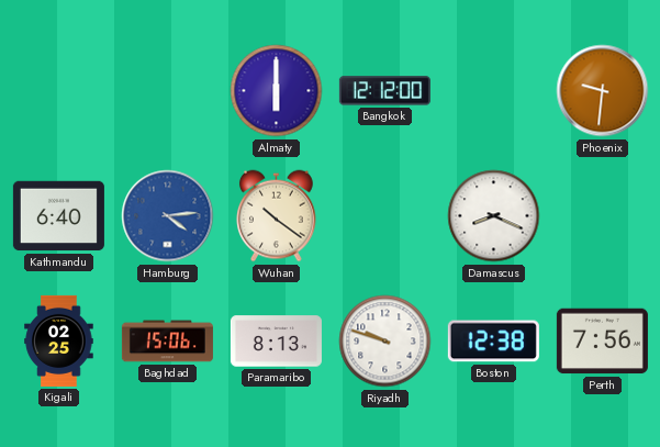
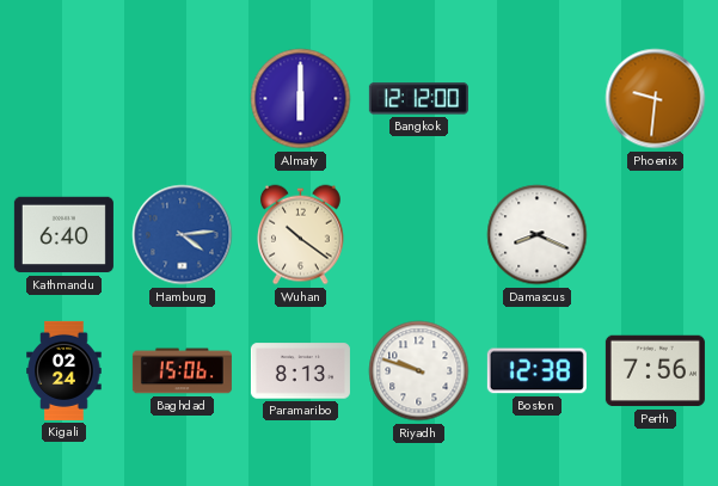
Kigali: 02:25 -> 02:24
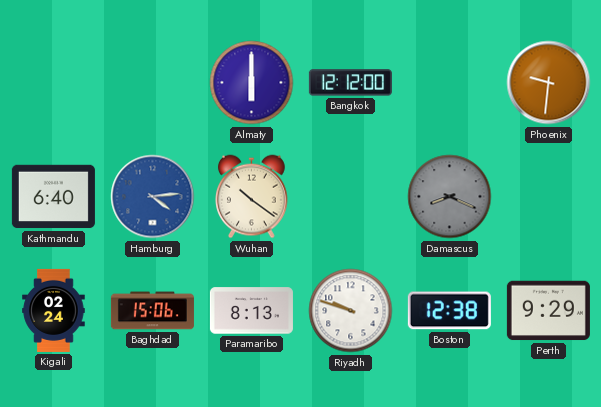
Damascus dial: white -> grey
Perth: 7:56 -> 9:29
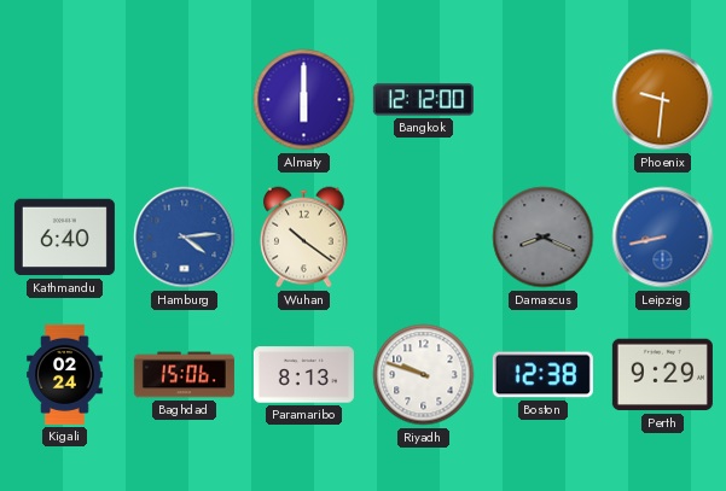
Leipzig: none -> 8:43
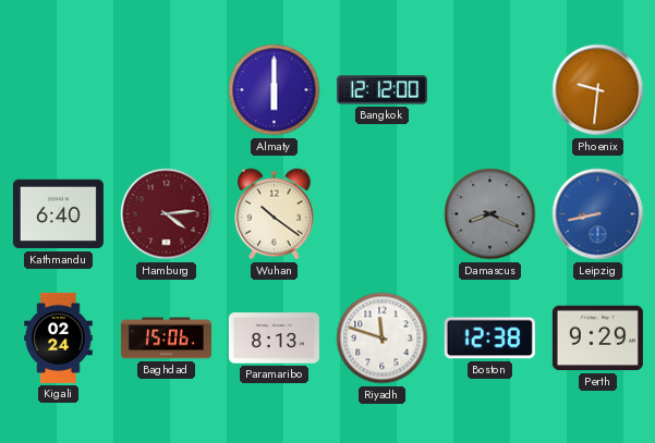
Hamburg dial: blue -> burgundy
Riyadh: 9:48 -> 11:48
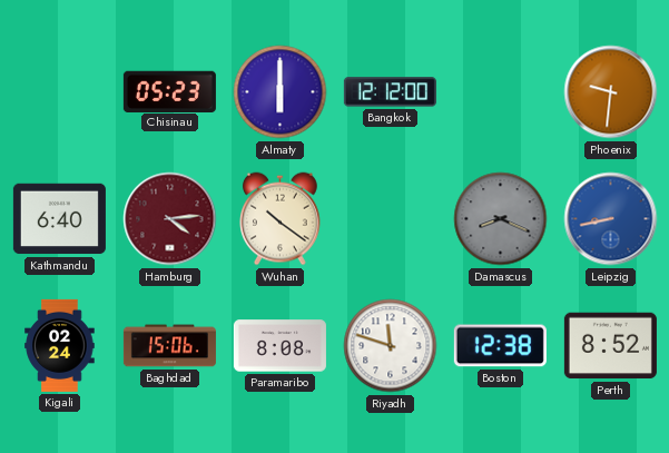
Chisinau: none -> 05:23
Paramaribo: 8:13 -> 8:08
Perth: 9:29 -> 8:52
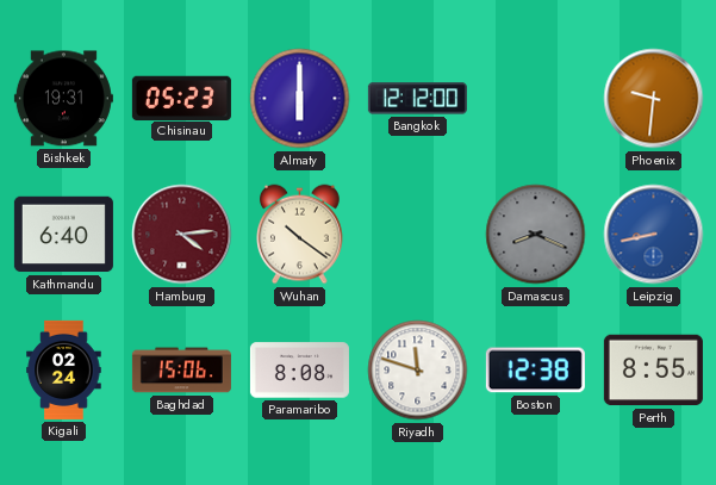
Bishkek: none -> 19:31
Perth: 8:52 -> 8:55
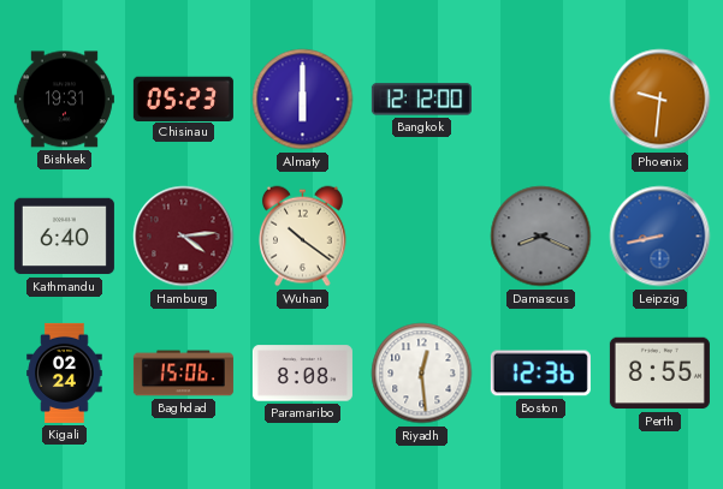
Riyadh: 11:48 -> 12:29
Boston: 12:38 -> 12:36
